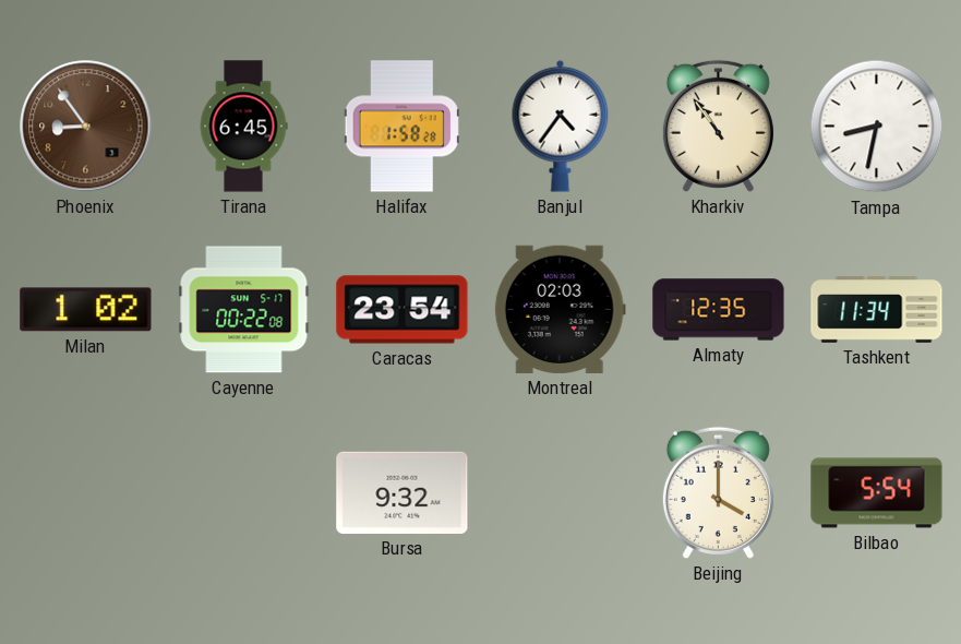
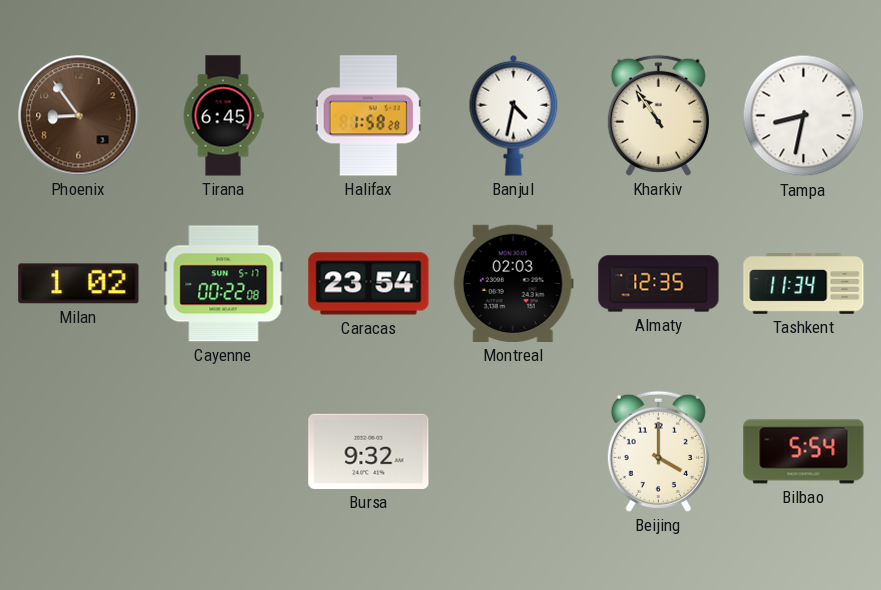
Banjul: 4:36 -> 4:32
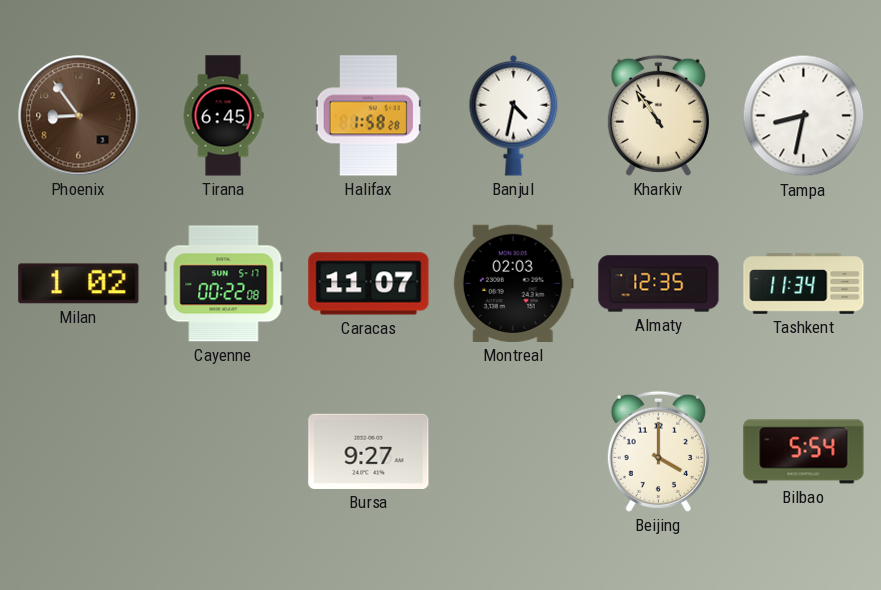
Caracas: 23:54 -> 11:07
Bursa: 9:32 -> 9:27
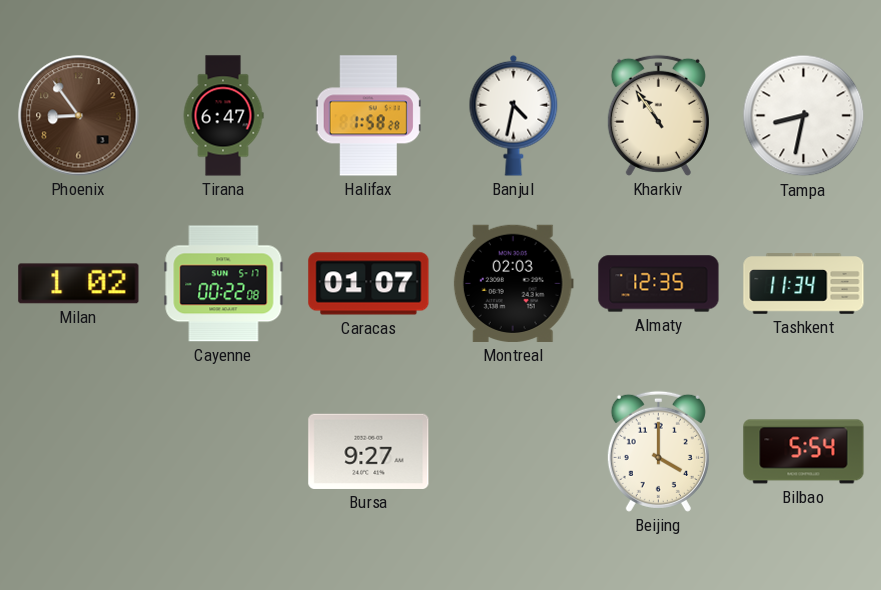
Tirana: 6:45 -> 6:47
Caracas: 11:07 -> 01:07
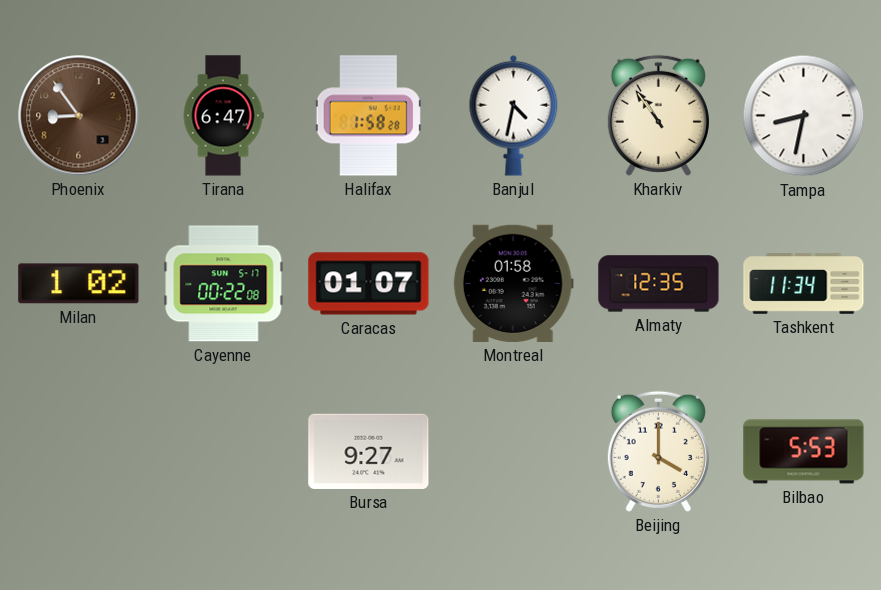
Montreal: 02:03 -> 01:58
Bilbao: 5:54 -> 5:53
